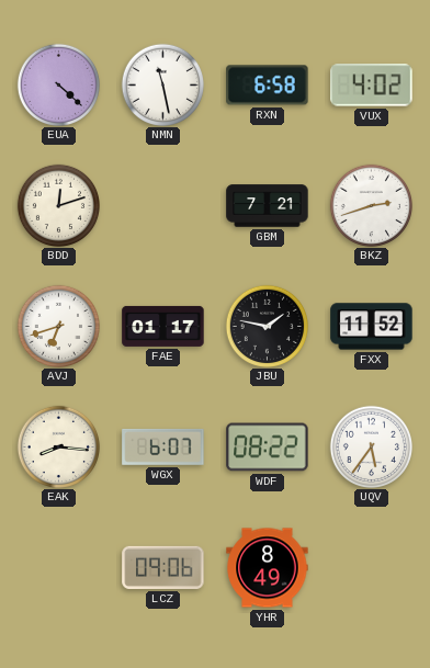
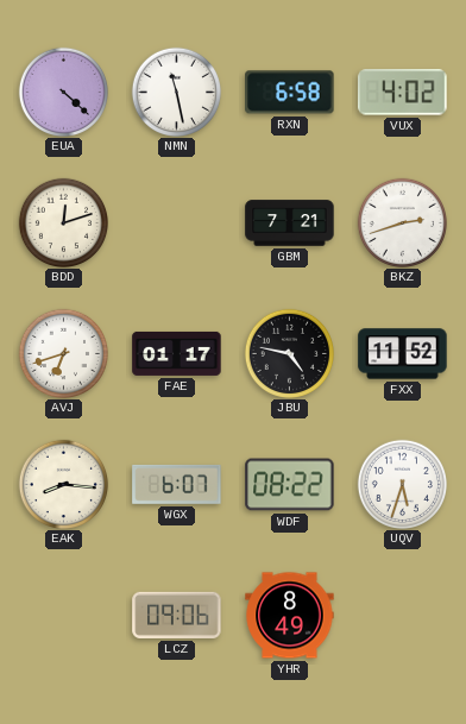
JBU: 1:47 -> 4:47
UQV: 5:36 -> 5:33
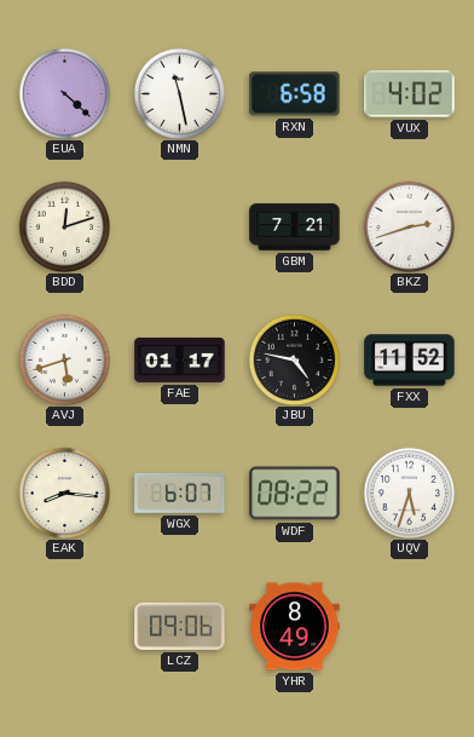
AVJ: 6:42 -> 5:42
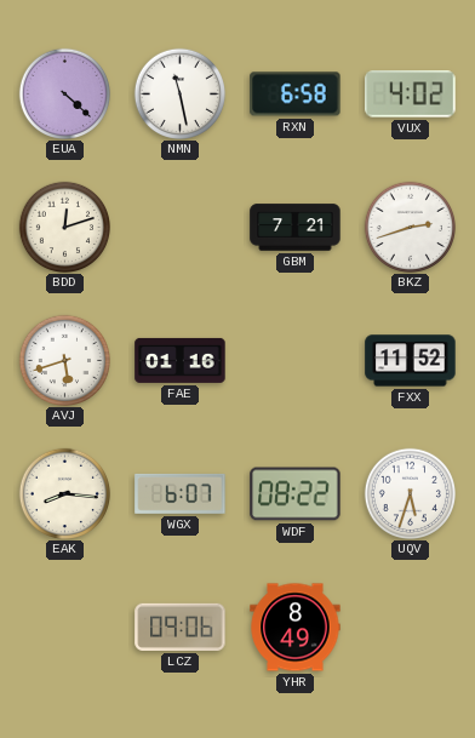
FAE: 01:17 -> 01:16
JBU: 4:47 -> none
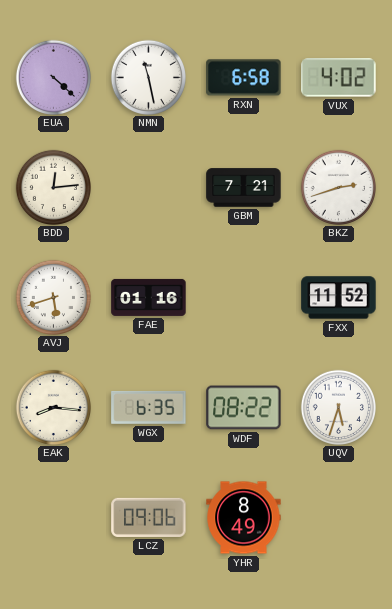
BDD: 12:12 -> 12:14
WGX: 6:07 -> 6:35
